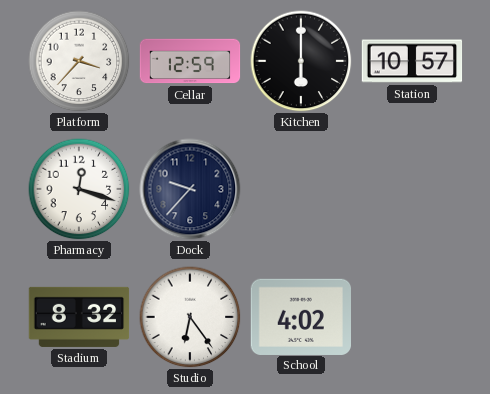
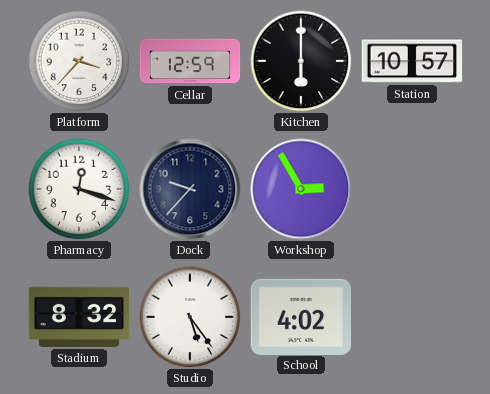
Workshop: none -> 2:55
Studio: 6:24 -> 5:24
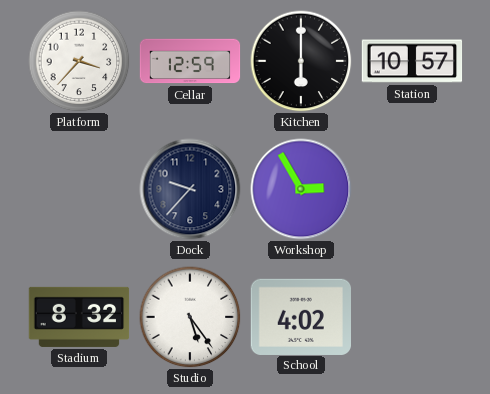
Pharmacy: 12:18 -> none
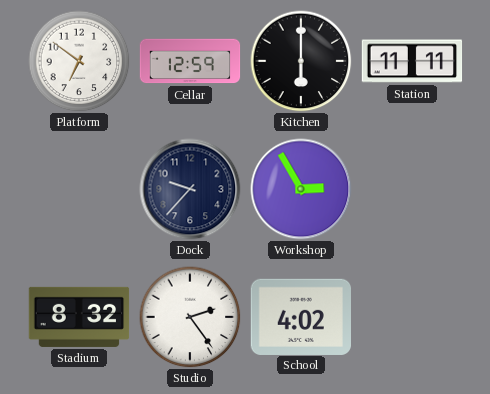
Platform: 3:37 -> 6:51
Station: 10:57 -> 11:11
Studio: 5:24 -> 2:24
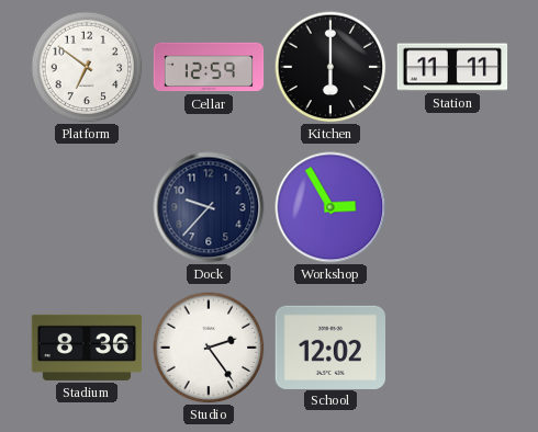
Stadium: 8:32 -> 8:36
School: 4:02 -> 12:02
